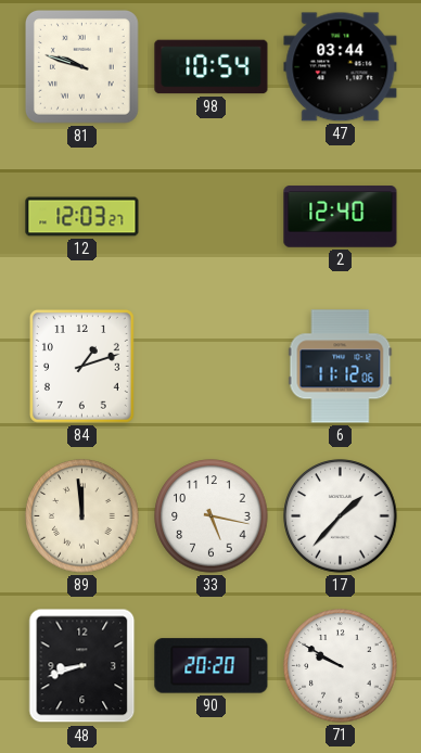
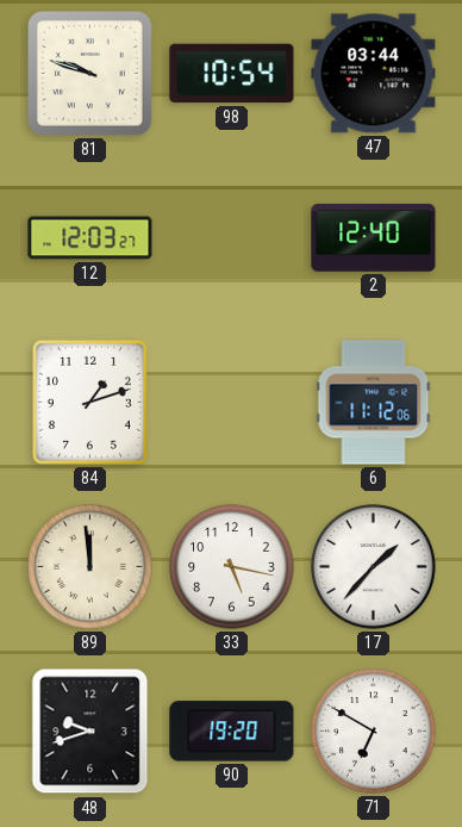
48: 8:42 -> 9:42
90: 20:20 -> 19:20
71: 9:50 -> 6:50
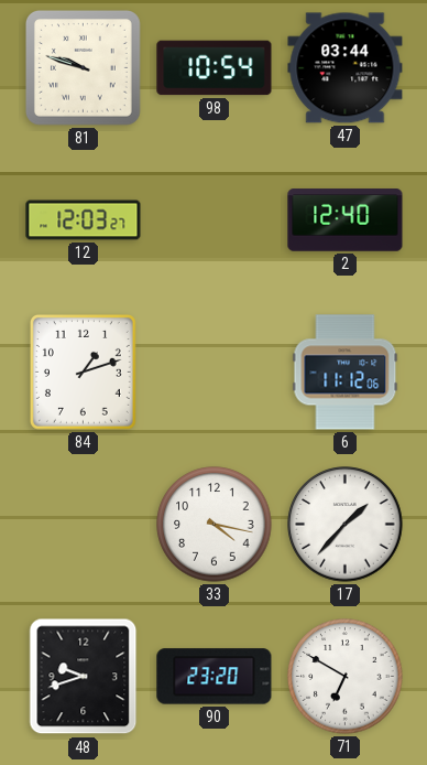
89: 11:59 -> none
33: 5:17 -> 4:17
90: 19:20 -> 23:20
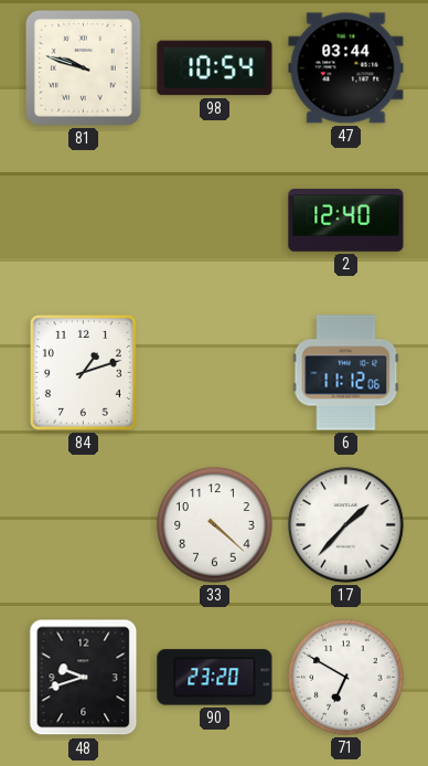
12: 12:03 -> none
33: 4:17 -> 4:22
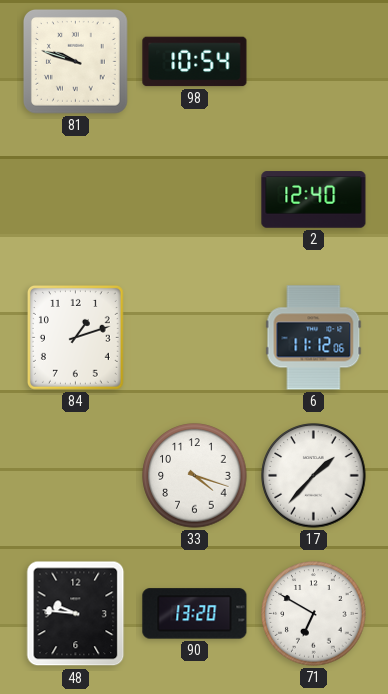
47: 03:44 -> none
33: 4:22 -> 4:18
48: 9:42 -> 9:46
90: 23:20 -> 13:20
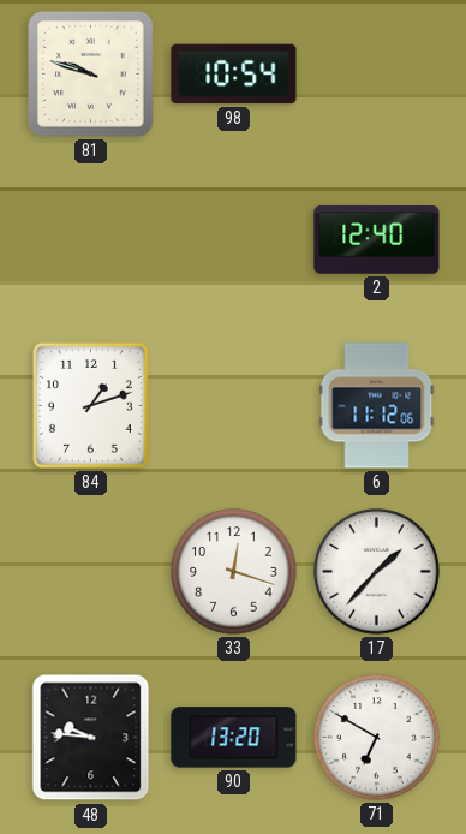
33: 4:18 -> 12:18
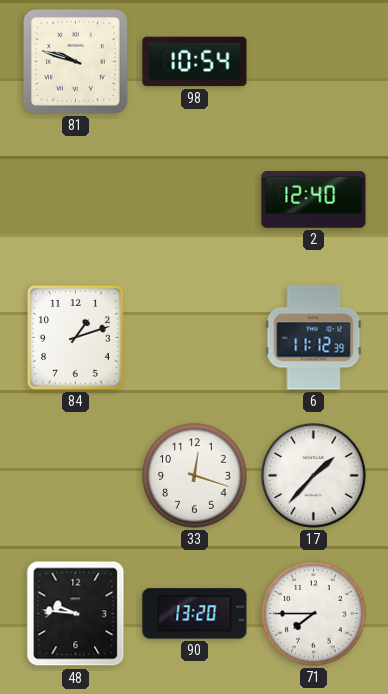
6: 11:12:06 -> 11:12:39
71: 6:50 -> 7:45
